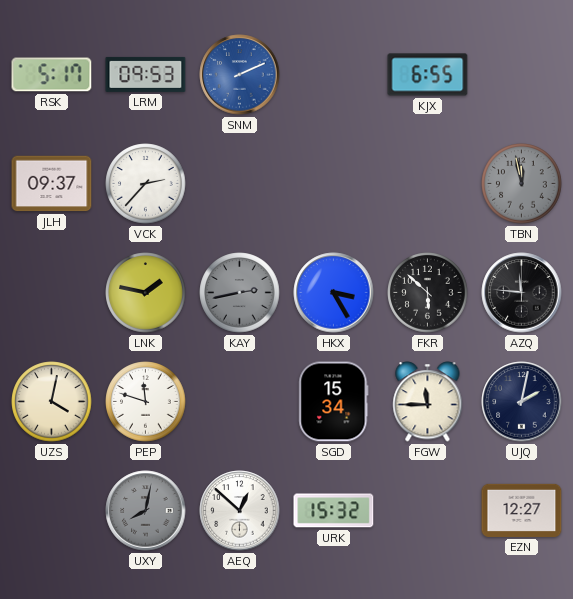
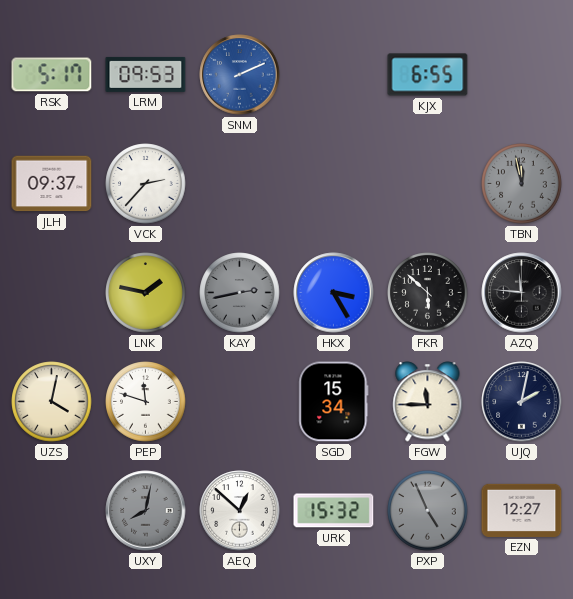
PXP: none -> 4:56
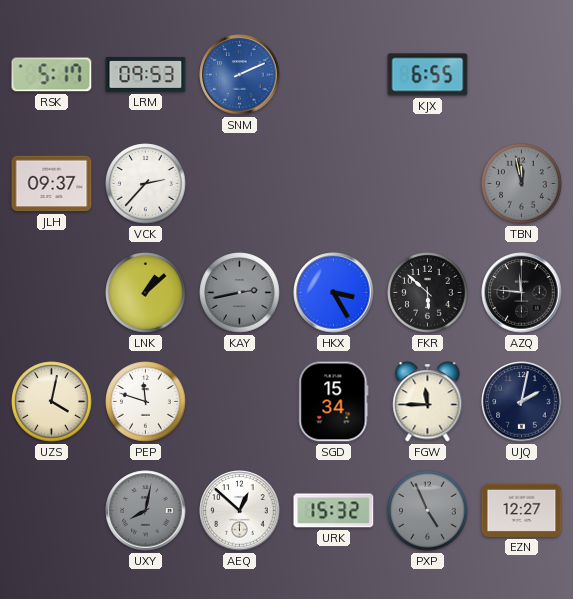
LNK: 1:47 -> 1:08
